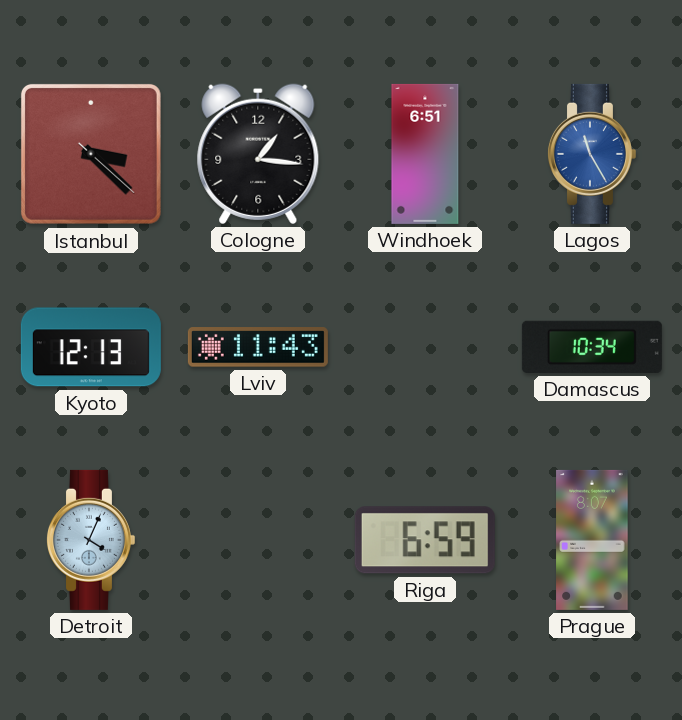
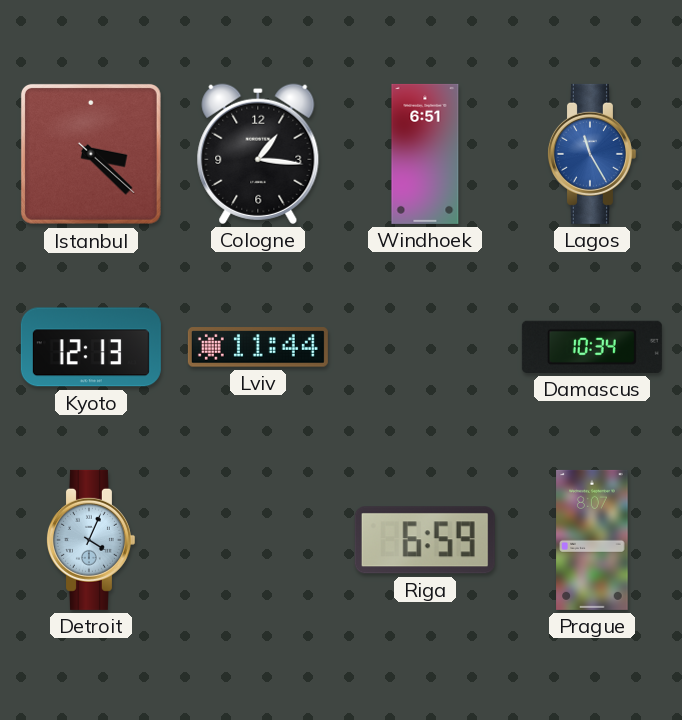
Lviv: 11:43 -> 11:44
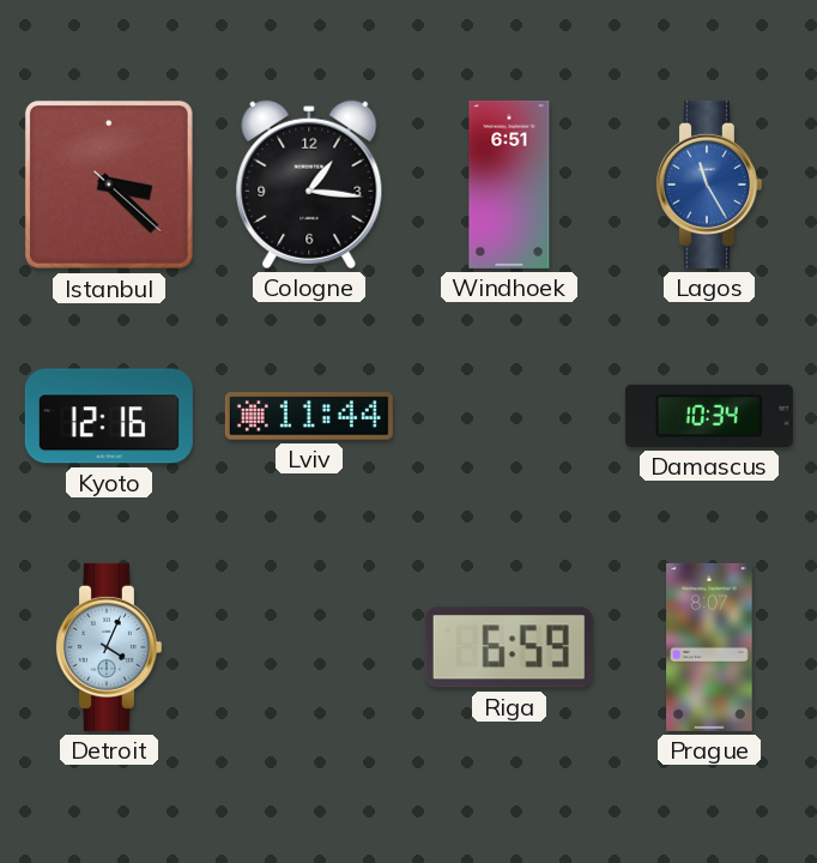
Kyoto: 12:13 -> 12:16
